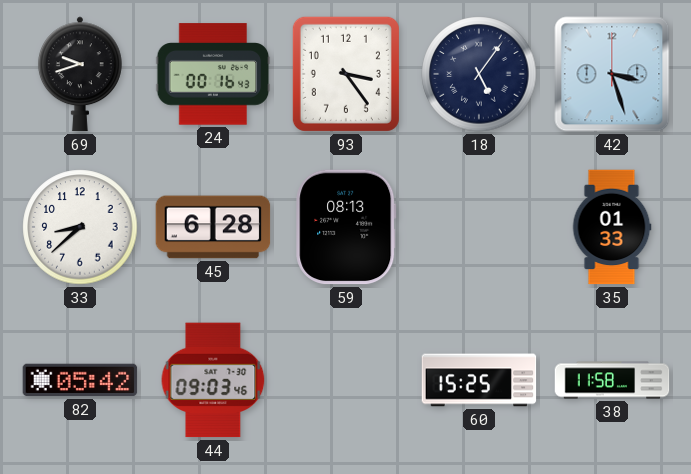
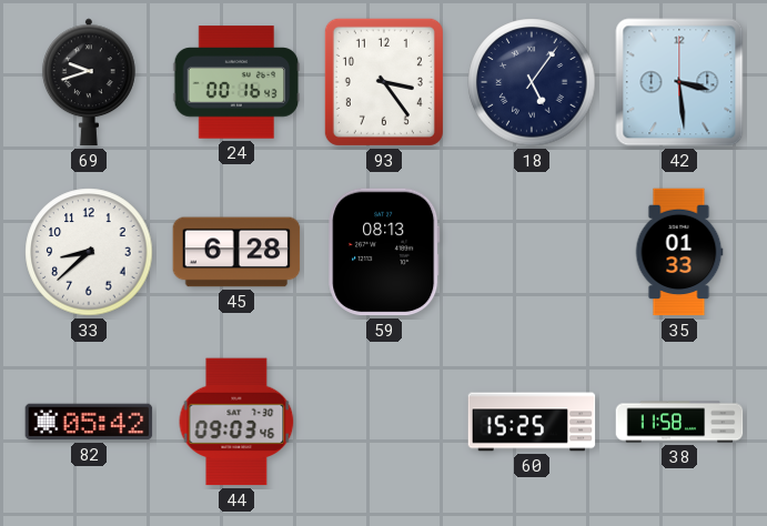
42: 3:27 -> 3:29
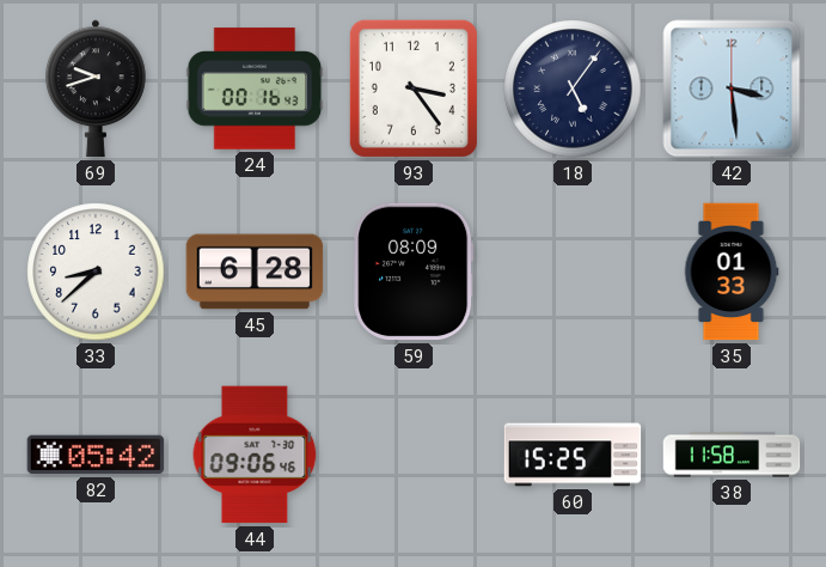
59: 08:13 -> 08:09
44: 09:03 -> 09:06
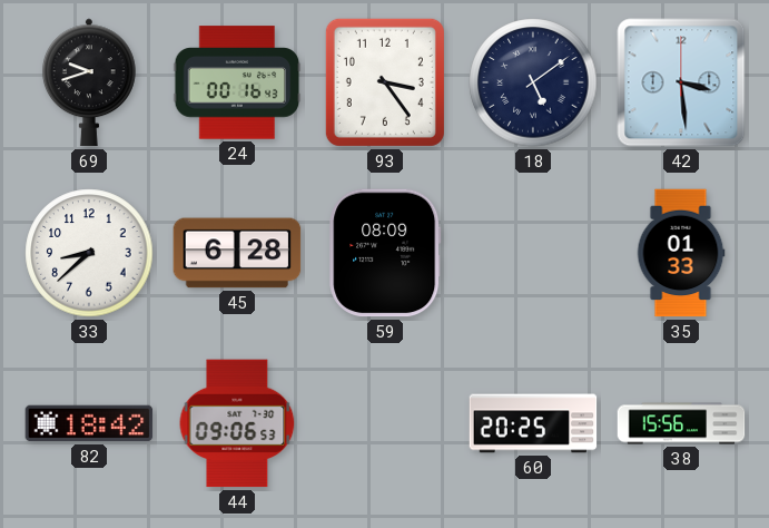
18: 5:06 -> 5:09
82: 05:42 -> 18:42
44: 09:06:46 -> 09:06:53
60: 15:25 -> 20:25
38: 11:58 -> 15:56
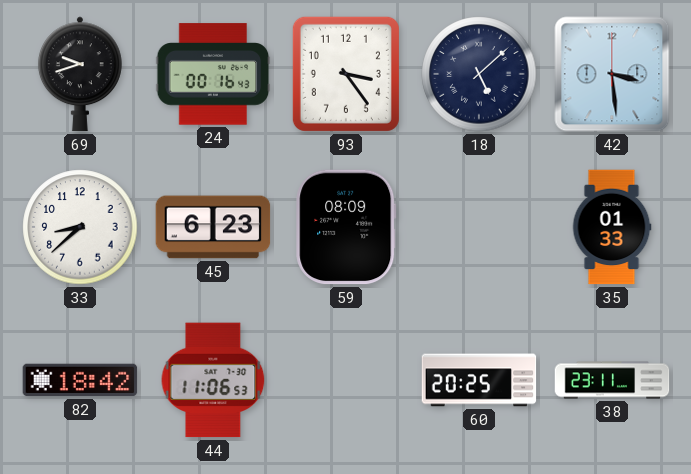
18: 5:09 -> 5:08
45: 6:28 -> 6:23
44: 09:06 -> 11:06
38: 15:56 -> 23:11
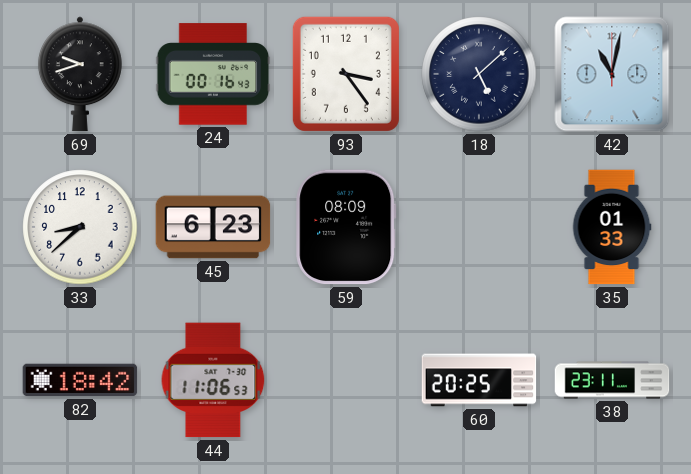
42: 3:29 -> 11:02
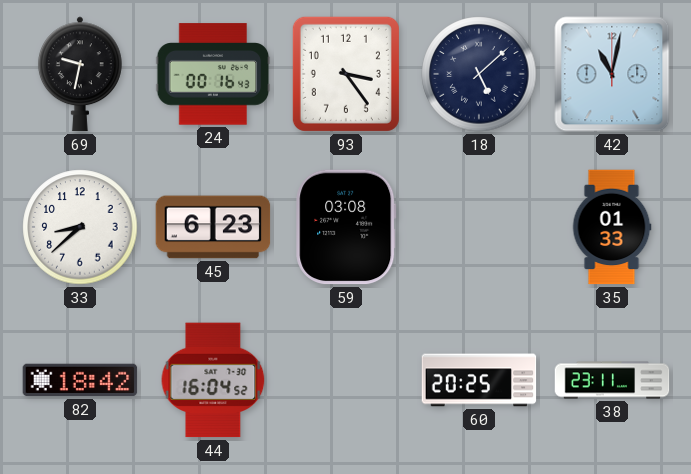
69: 9:42 -> 9:32
59: 08:09 -> 03:08
44: 11:06 -> 16:04
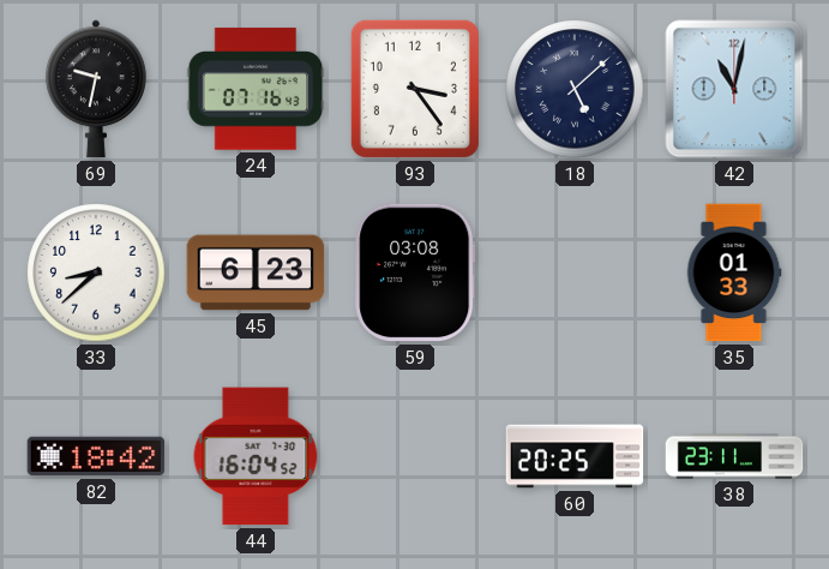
24: 00:16 -> 07:16
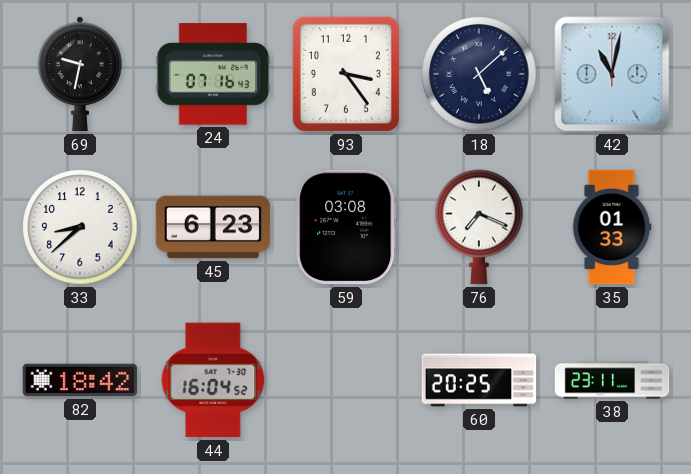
76: none -> 7:19
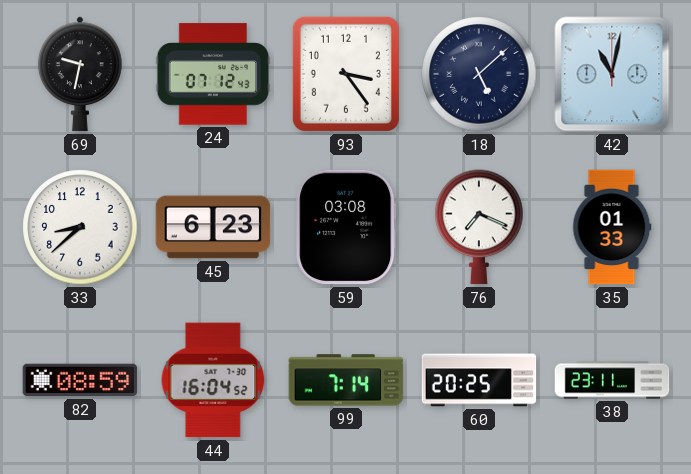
24: 07:16 -> 07:12
82: 18:42 -> 08:59
99: none -> 7:14
